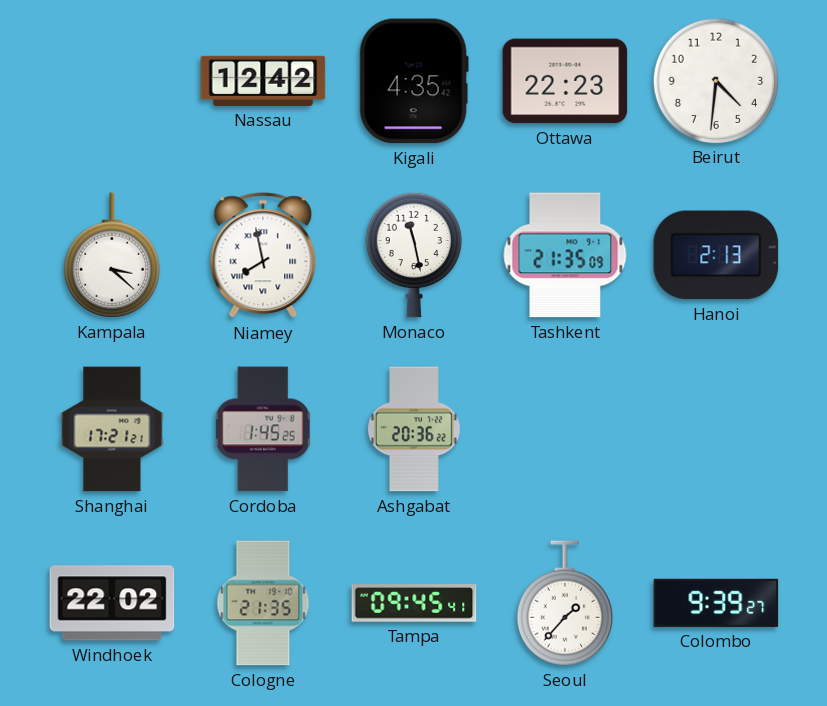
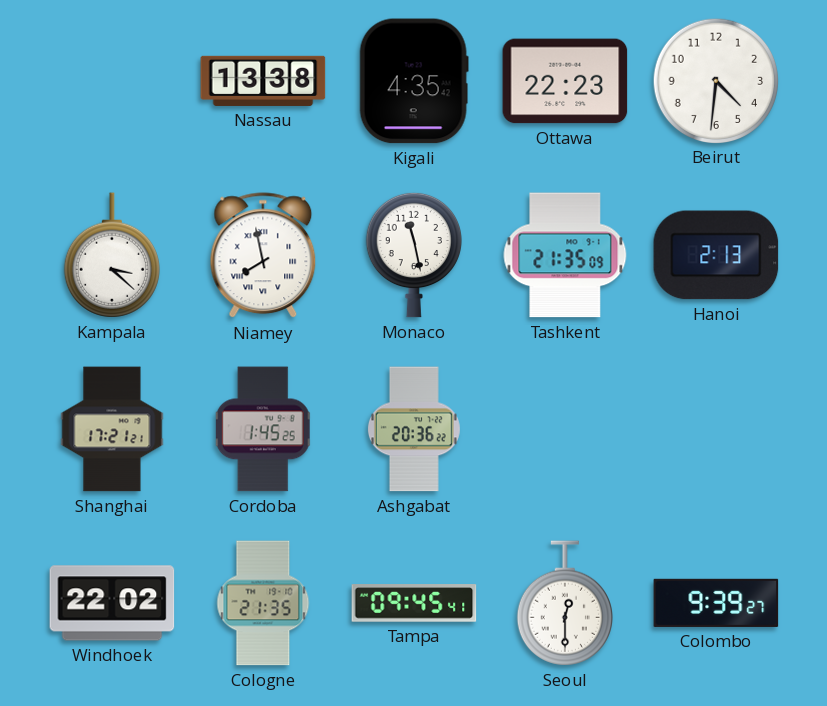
Nassau: 12:42 -> 13:38
Seoul: 1:37 -> 12:30
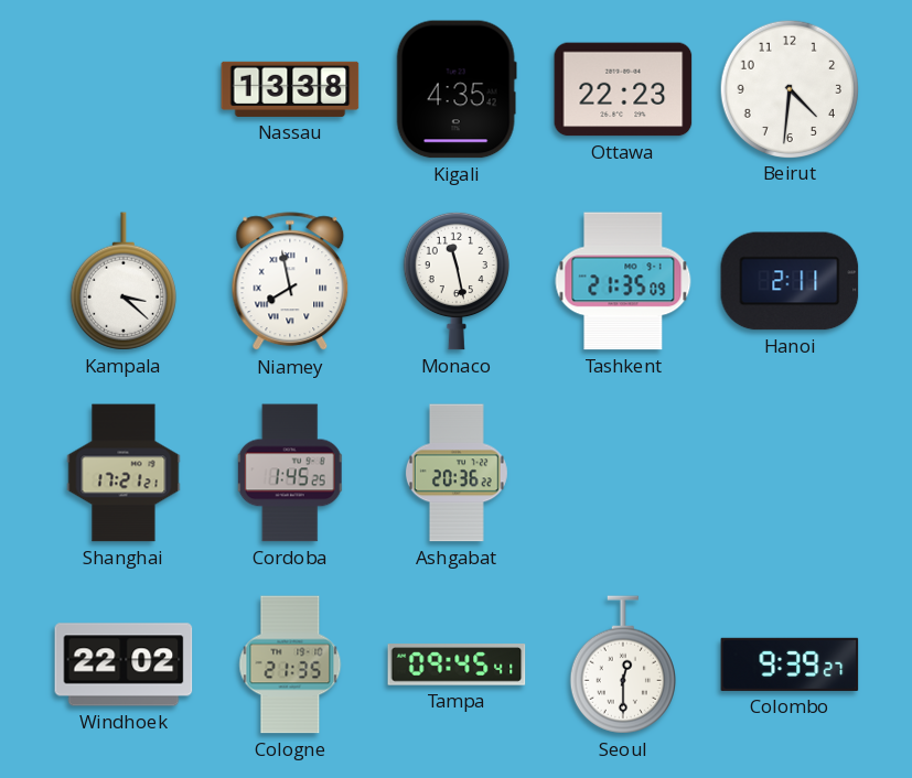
Hanoi: 2:13 -> 2:11
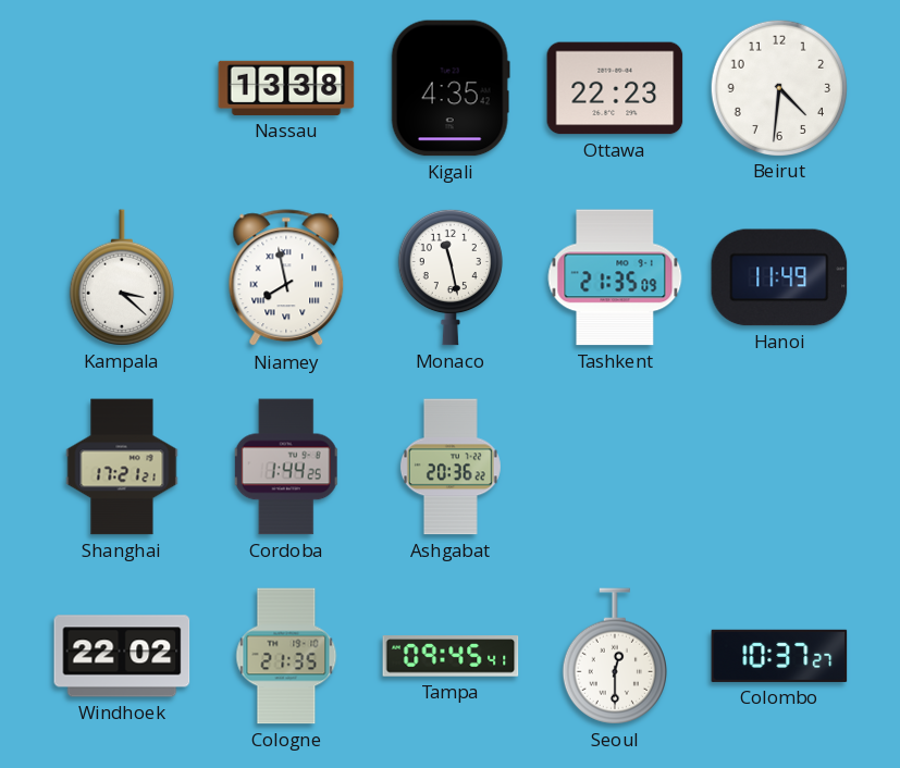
Hanoi: 2:11 -> 11:49
Cordoba: 1:45 -> 1:44
Colombo: 9:39 -> 10:37
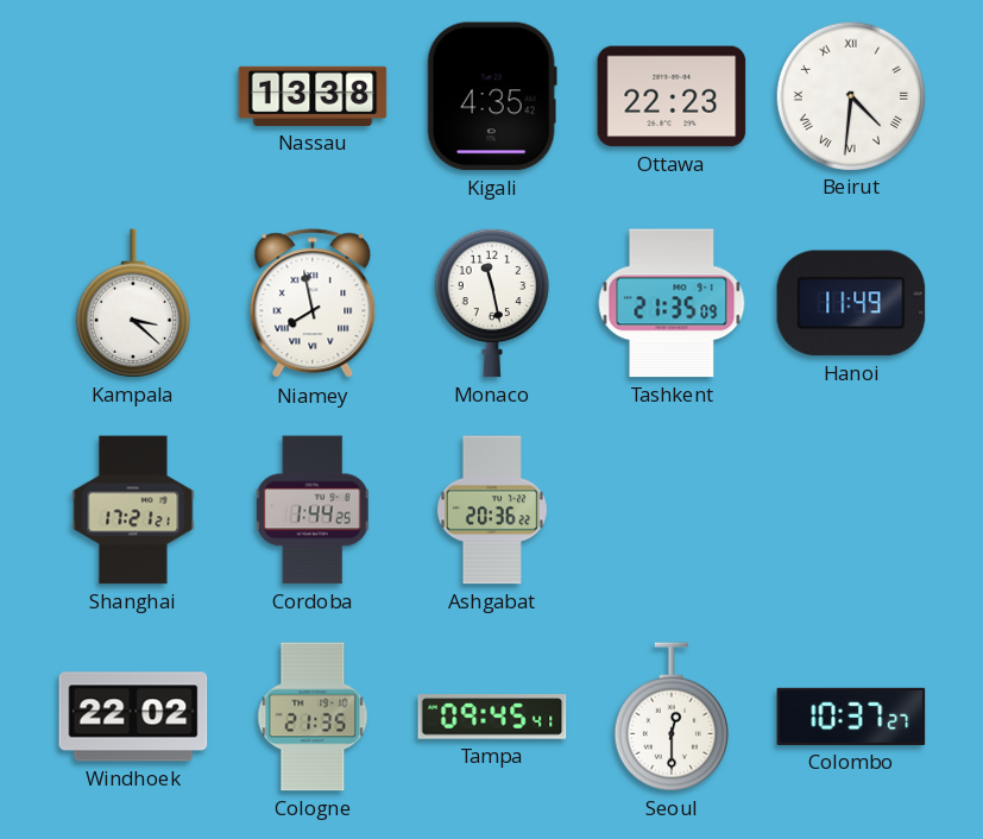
Beirut numerals: Arabic -> Roman
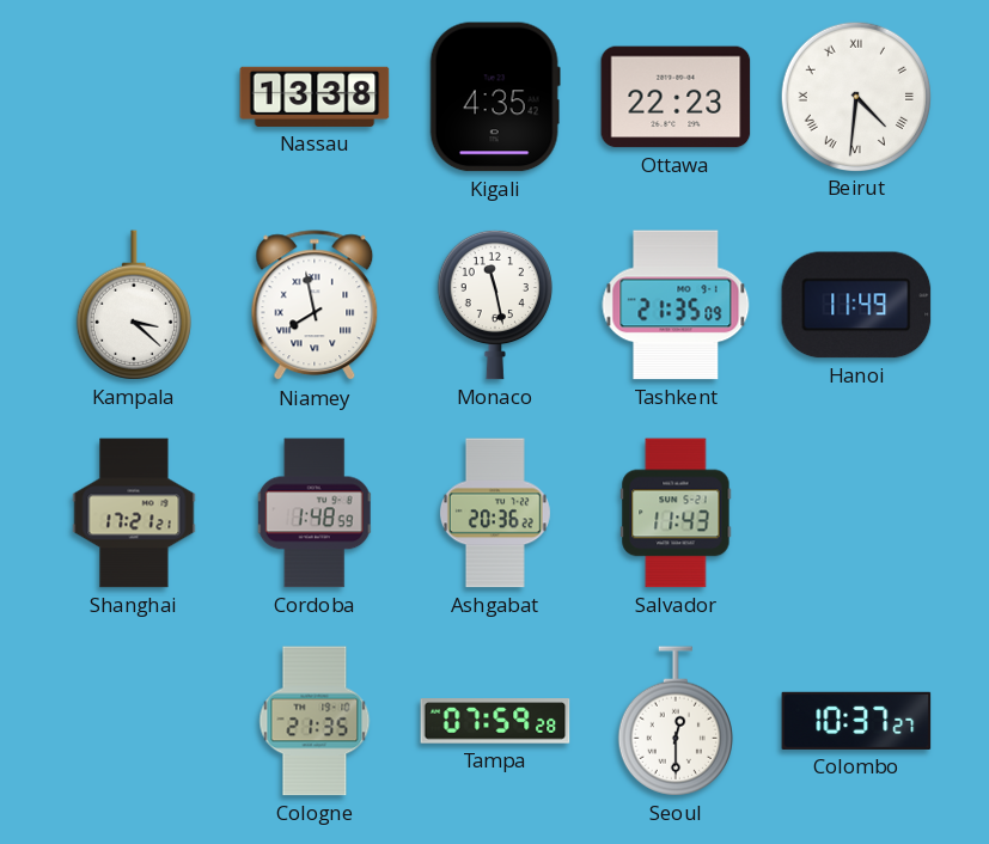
Cordoba: 1:44 -> 1:48
Salvador: none -> 11:43
Windhoek: 22:02 -> none
Tampa: 09:45 -> 07:59
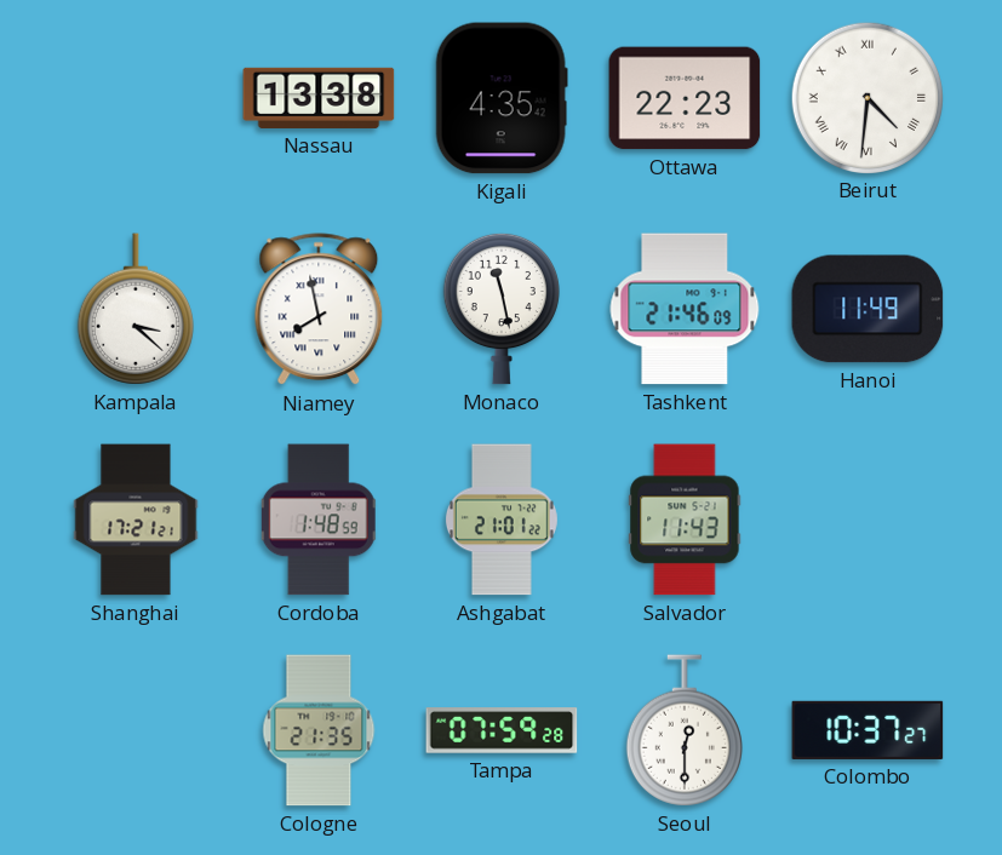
Tashkent: 21:35 -> 21:46
Ashgabat: 20:36 -> 21:01
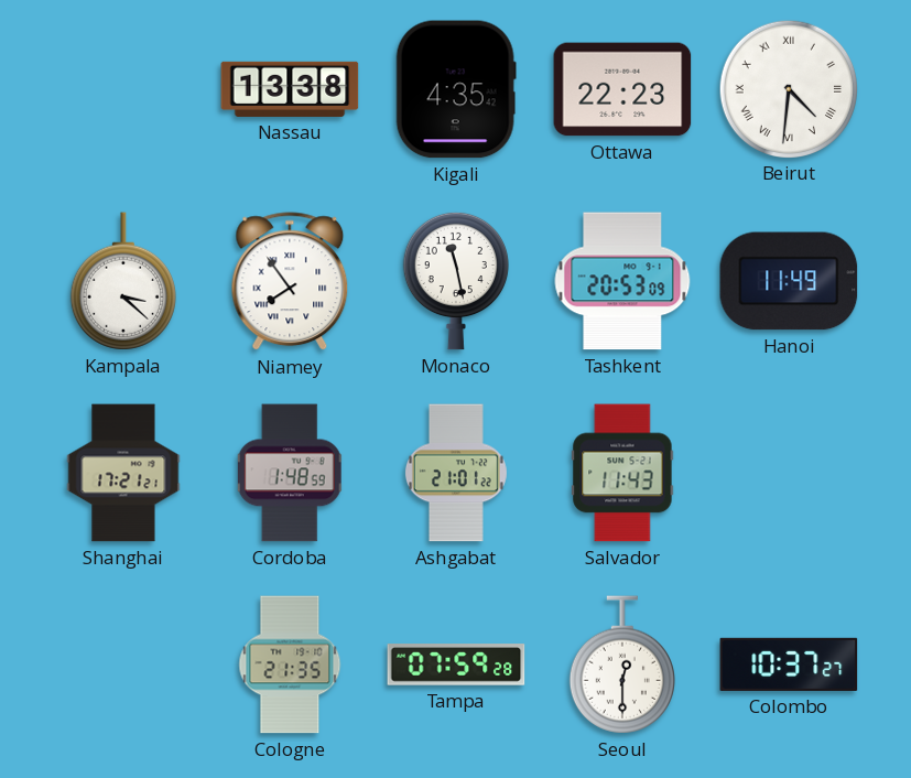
Niamey: 7:58 -> 7:54
Tashkent: 21:46 -> 20:53
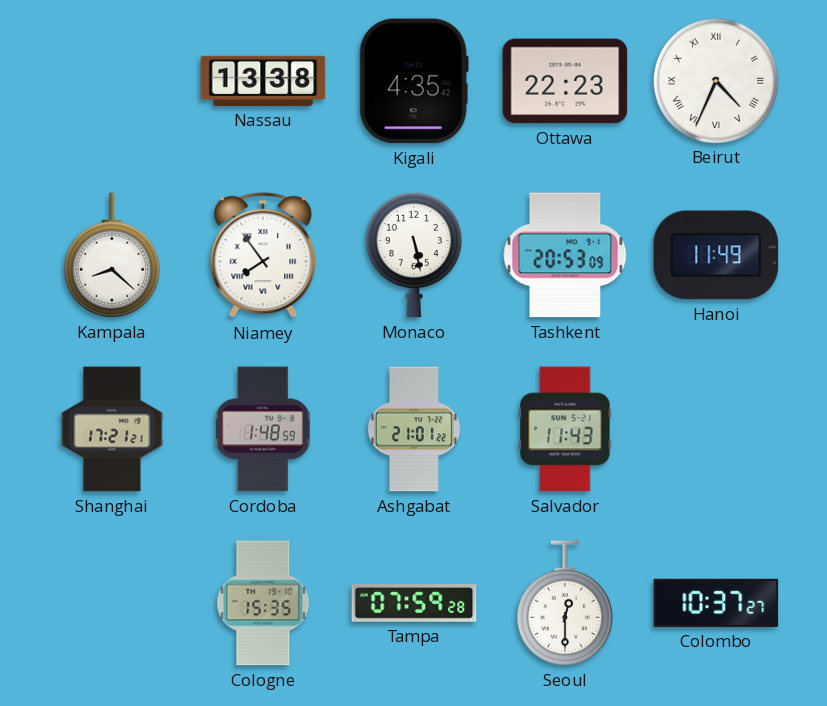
Beirut: 4:31 -> 4:34
Kampala: 3:22 -> 8:22
Monaco: 11:28 -> 5:28
Cologne: 21:35 -> 15:35
